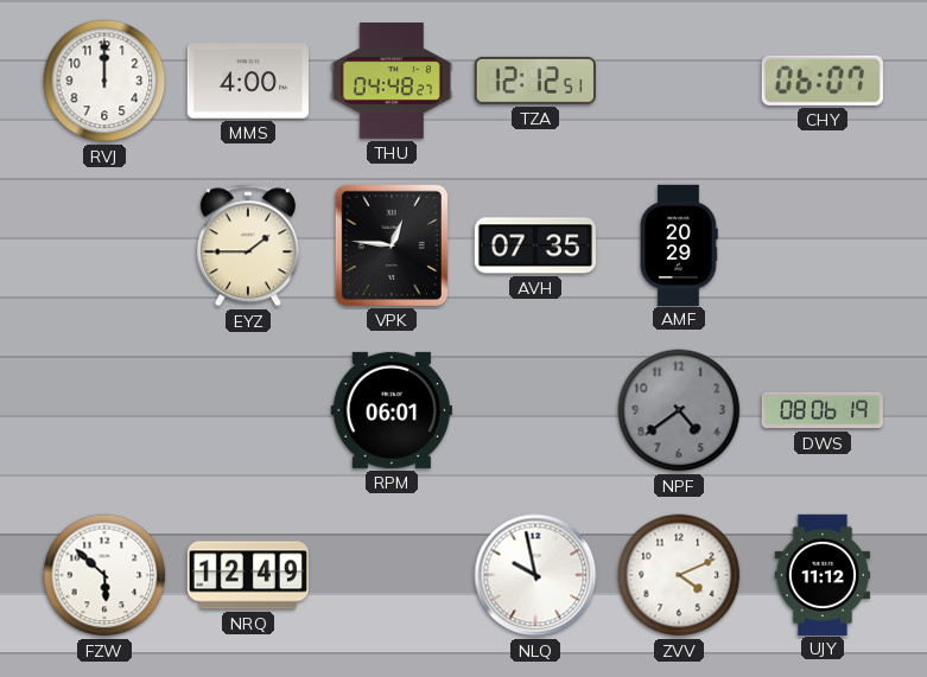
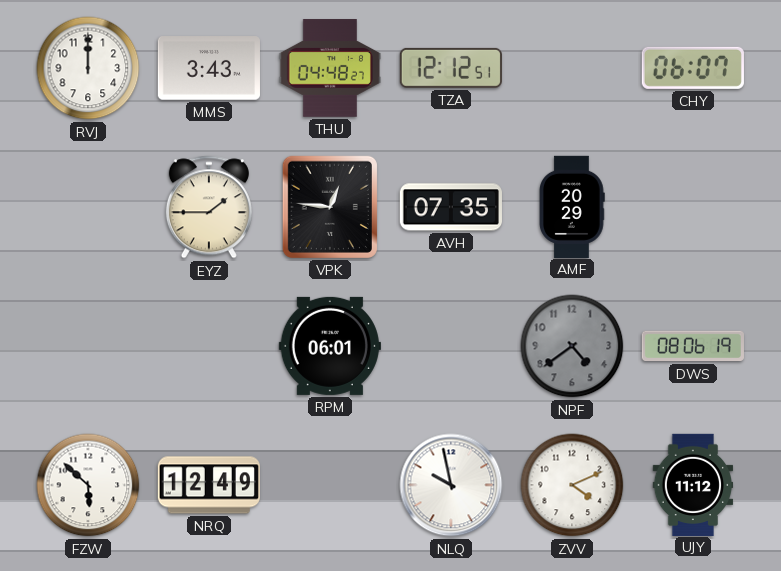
MMS: 4:00 -> 3:43
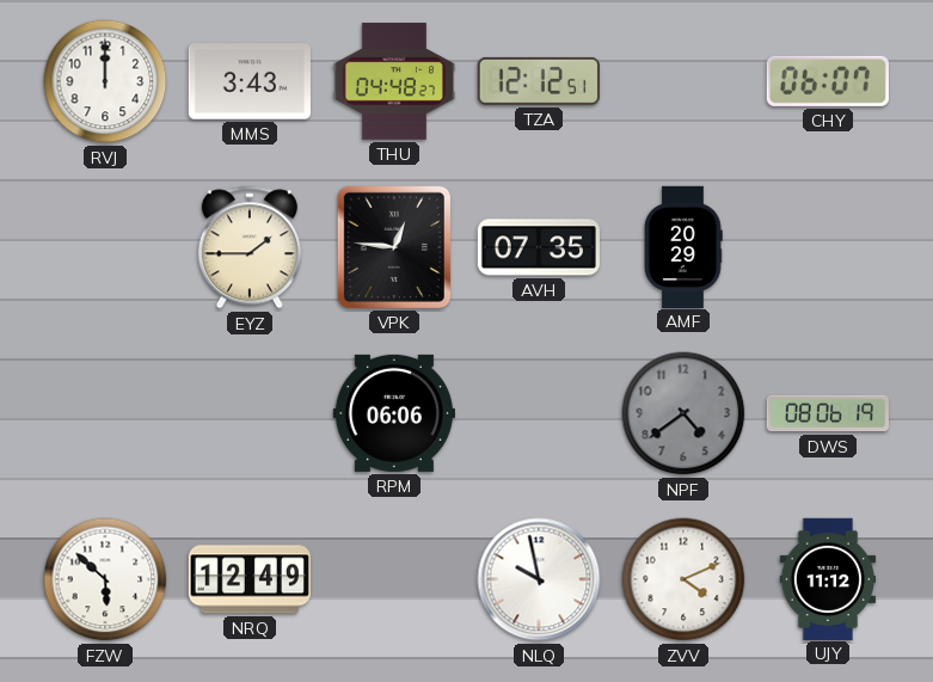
RPM: 06:01 -> 06:06
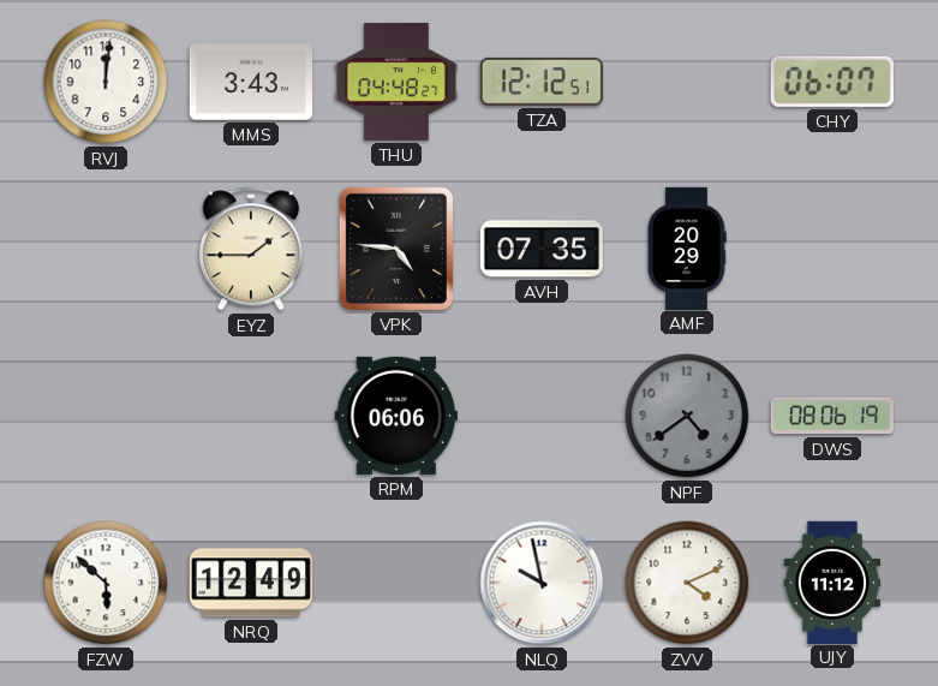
RVJ: 12:00 -> 12:01
VPK: 12:46 -> 4:46
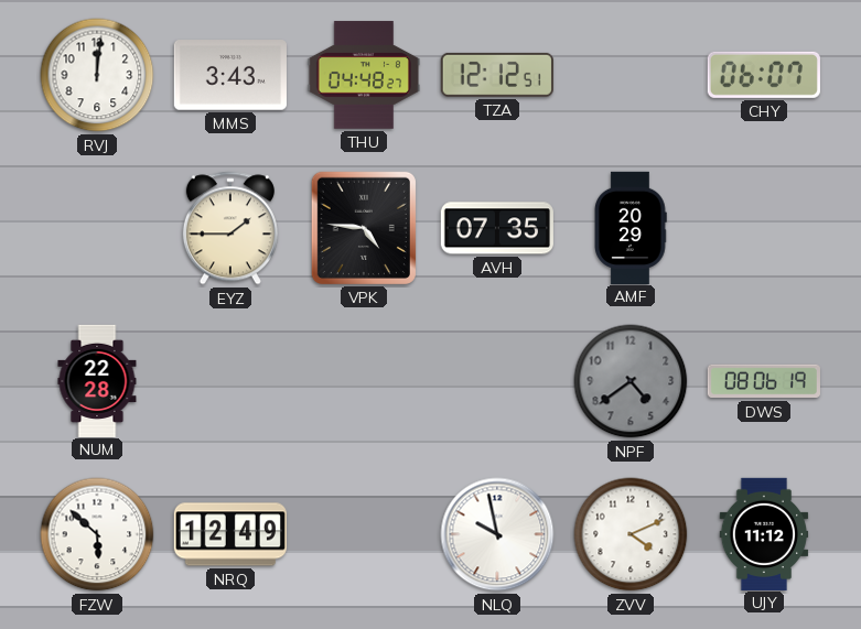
NUM: none -> 22:28
RPM: 06:06 -> none
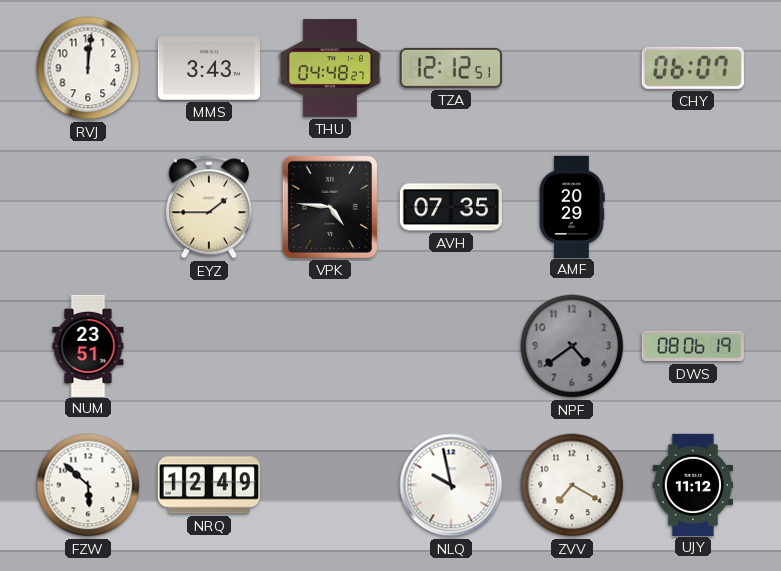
NUM: 22:28 -> 23:51
ZVV: 4:11 -> 7:20
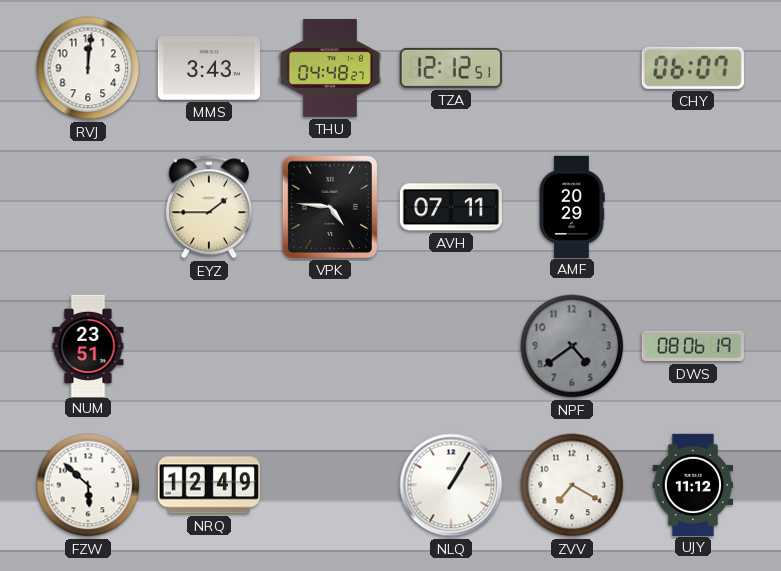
AVH: 07:35 -> 07:11
NLQ: 9:58 -> 1:05
